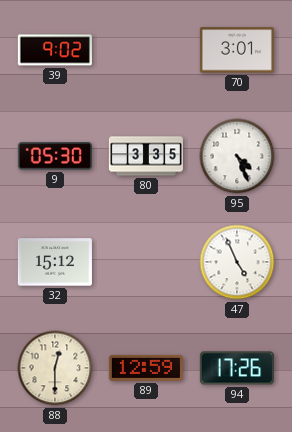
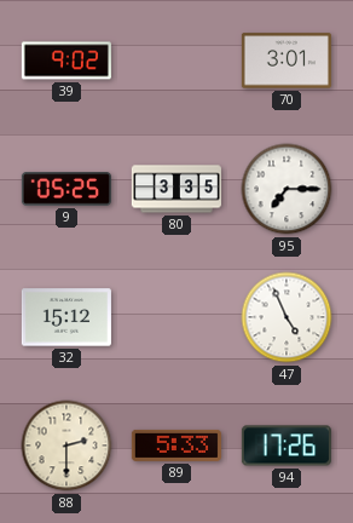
9: 05:30 -> 05:25
95: 4:26 -> 7:15
88: 12:30 -> 2:30
89: 12:59 -> 5:33
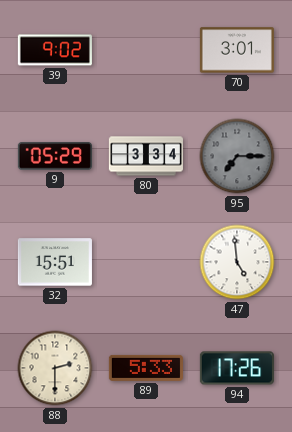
9: 05:25 -> 05:29
80: 3:35 -> 3:34
95 dial: white -> grey
32: 15:12 -> 15:51
47: 4:56 -> 4:59
